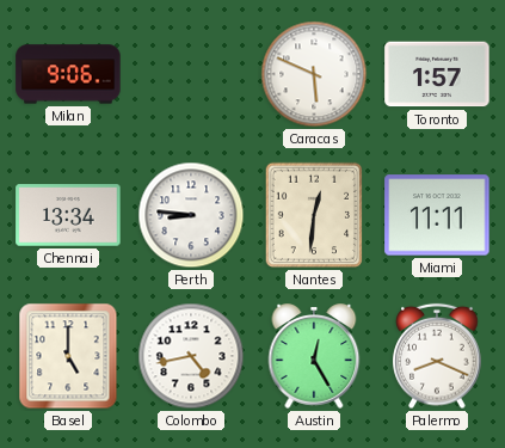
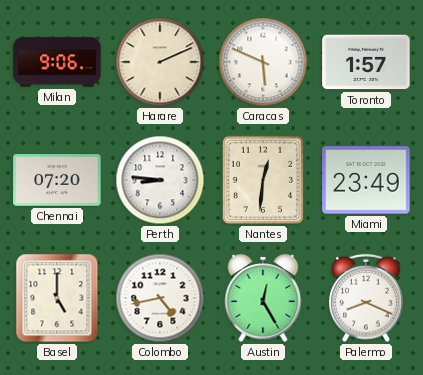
Harare: none -> 2:11
Chennai: 13:34 -> 07:20
Miami: 11:11 -> 23:49
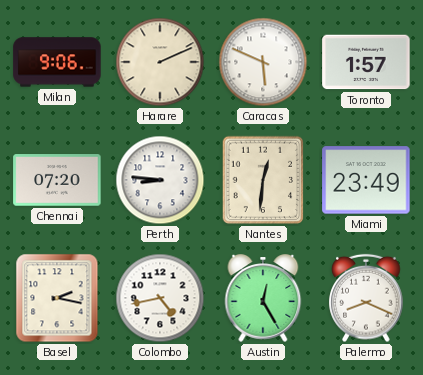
Basel: 5:00 -> 2:17
